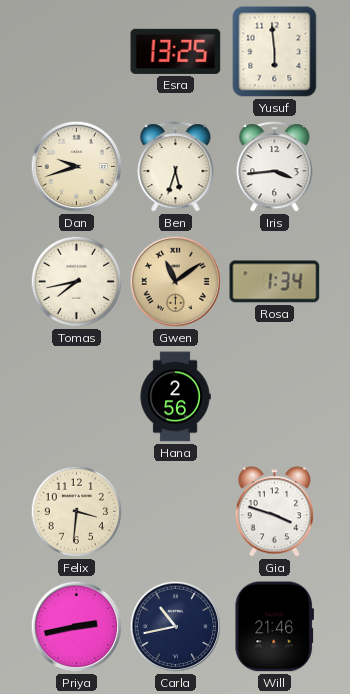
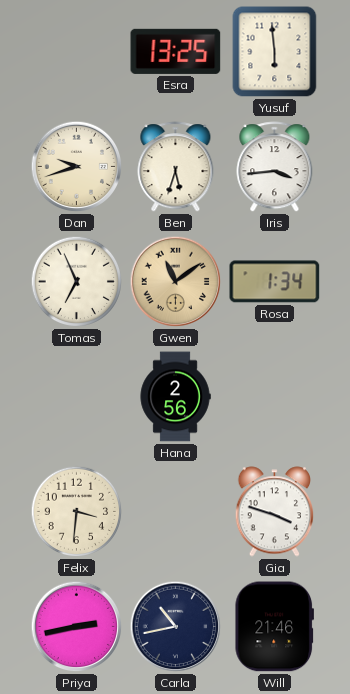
Tomas: 7:43 -> 6:56
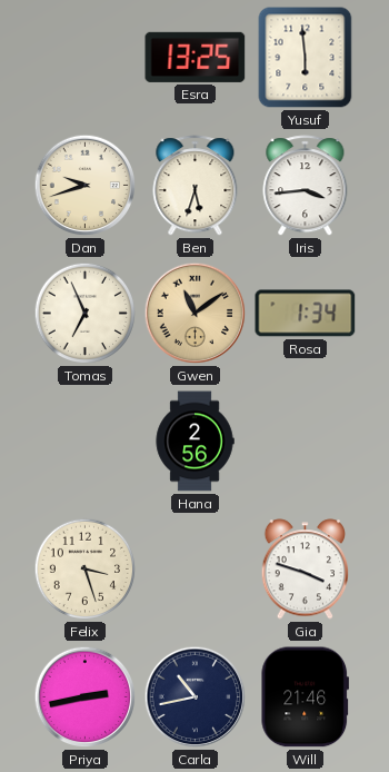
Felix: 3:31 -> 3:27
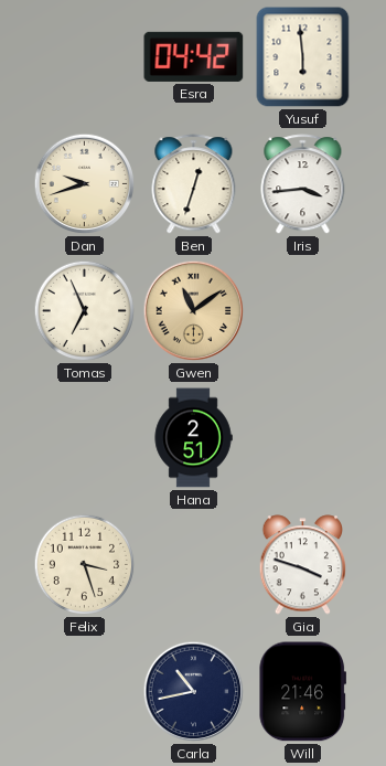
Esra: 13:25 -> 04:42
Ben: 5:33 -> 12:33
Rosa: 1:34 -> none
Hana: 2:56 -> 2:51
Priya: 2:43 -> none
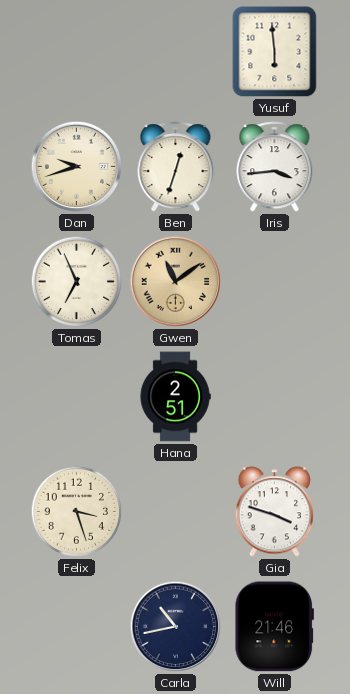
Esra: 04:42 -> none
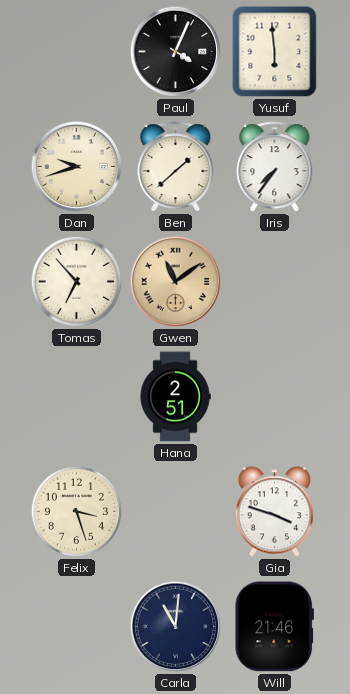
Paul: none -> 4:04
Ben: 12:33 -> 1:38
Iris: 3:44 -> 7:36
Tomas: 6:56 -> 6:53
Carla: 10:43 -> 11:01
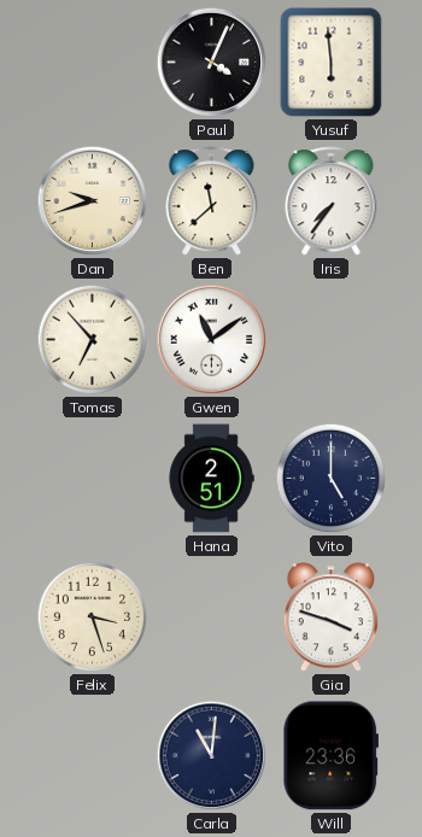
Ben: 1:38 -> 11:38
Gwen dial: champagne -> white
Vito: none -> 5:00
Will: 21:46 -> 23:36
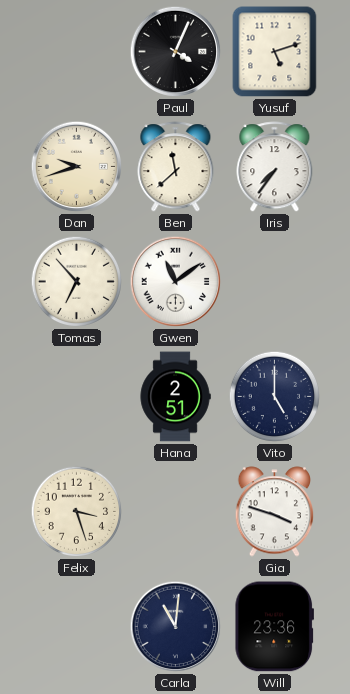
Yusuf: 5:59 -> 5:12
